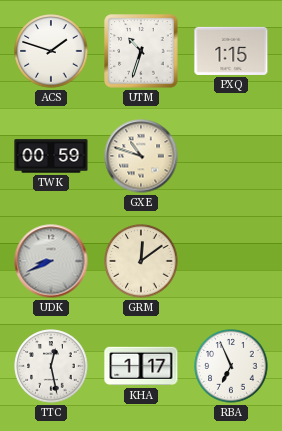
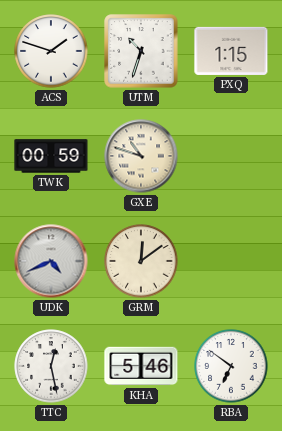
UDK: 8:41 -> 4:41
KHA: 1:17 -> 5:46
RBA: 6:56 -> 6:51
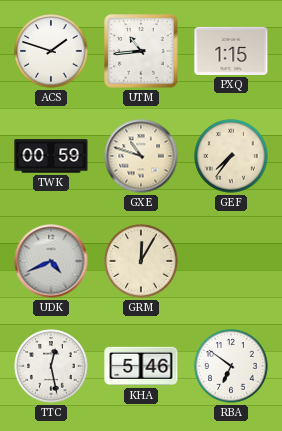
UTM: 10:33 -> 10:44
GEF: none -> 7:36
GRM: 12:09 -> 12:05
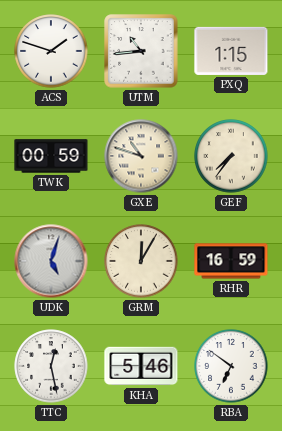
UDK: 4:41 -> 5:03
RHR: none -> 16:59
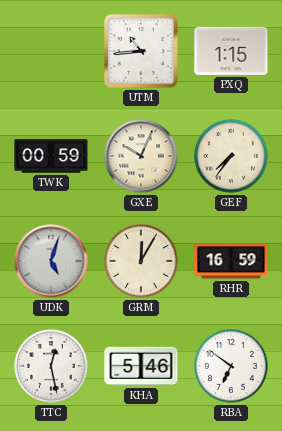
ACS: 1:48 -> none
GXE: 10:48 -> 10:04
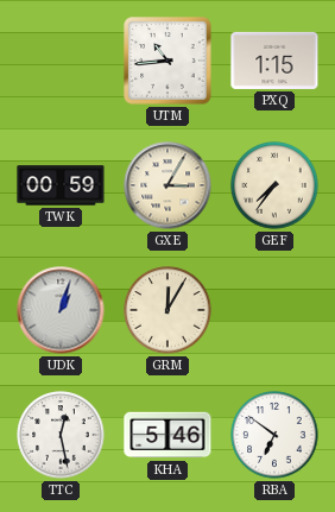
GXE: 10:04 -> 3:05
UDK: 5:03 -> 1:03
RHR: 16:59 -> none
